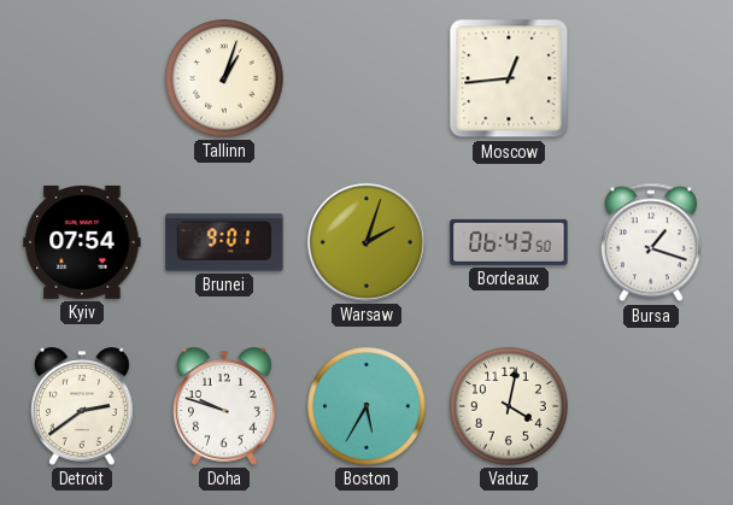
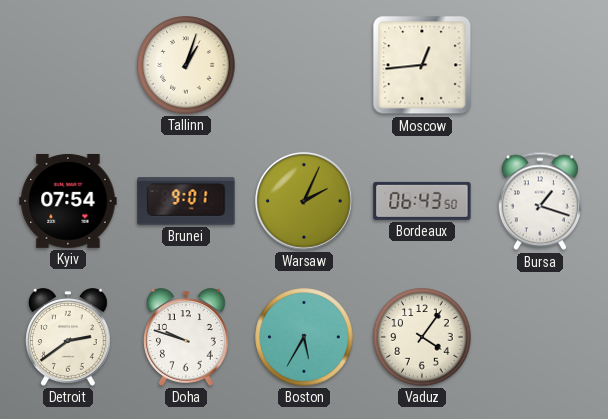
Warsaw: 2:03 -> 2:04
Vaduz: 4:02 -> 4:06
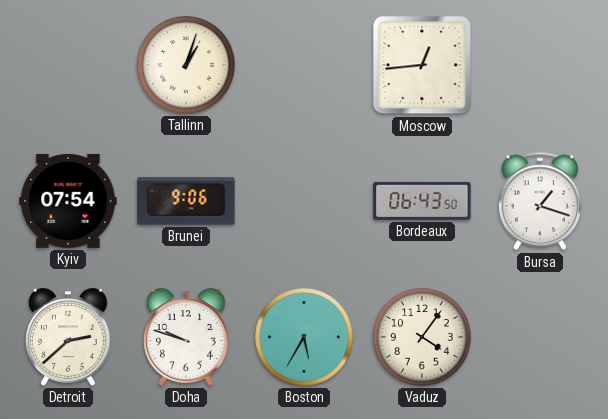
Brunei: 9:01 -> 9:06
Warsaw: 2:04 -> none
Detroit: 2:39 -> 2:38
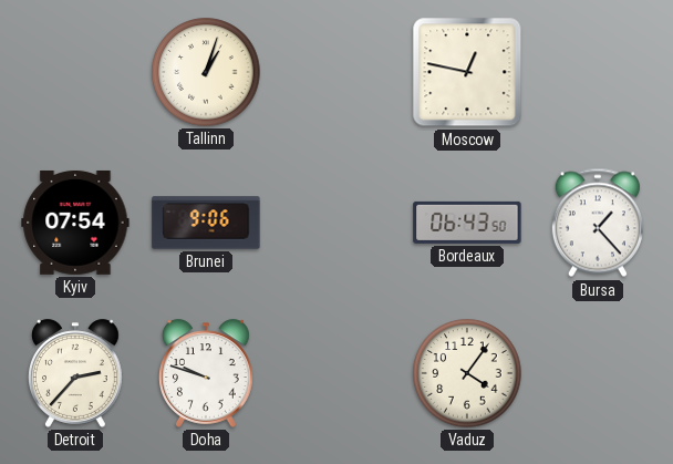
Moscow: 12:44 -> 12:47
Bursa: 1:18 -> 1:23
Detroit: 2:38 -> 2:37
Boston: 5:35 -> none
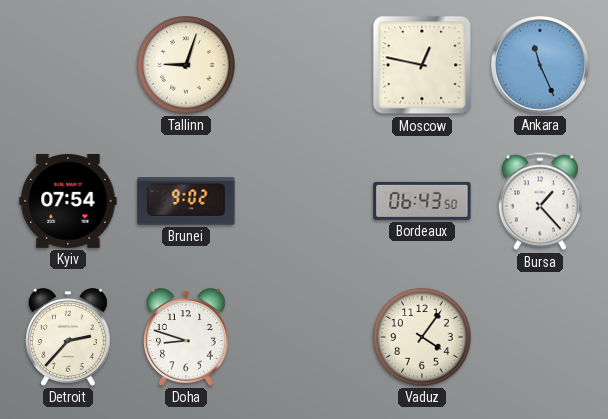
Tallinn: 1:03 -> 9:03
Ankara: none -> 11:26
Brunei: 9:06 -> 9:02
Doha: 9:48 -> 8:48
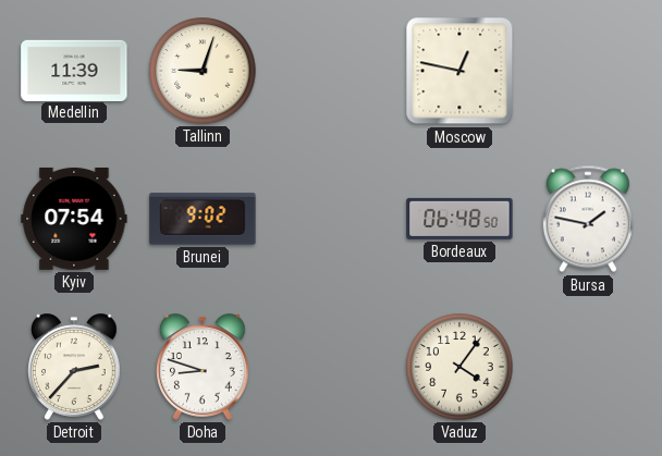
Medellin: none -> 11:39
Ankara: 11:26 -> none
Bordeaux: 06:43 -> 06:48
Bursa: 1:23 -> 1:47
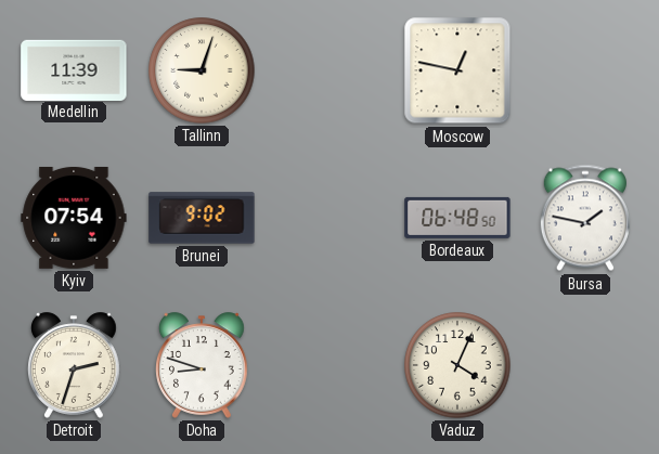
Detroit: 2:37 -> 2:33
Vaduz: 4:06 -> 4:04
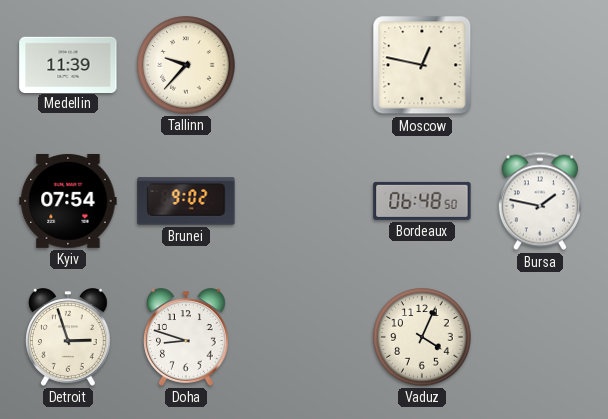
Tallinn: 9:03 -> 9:37
Detroit: 2:33 -> 2:57
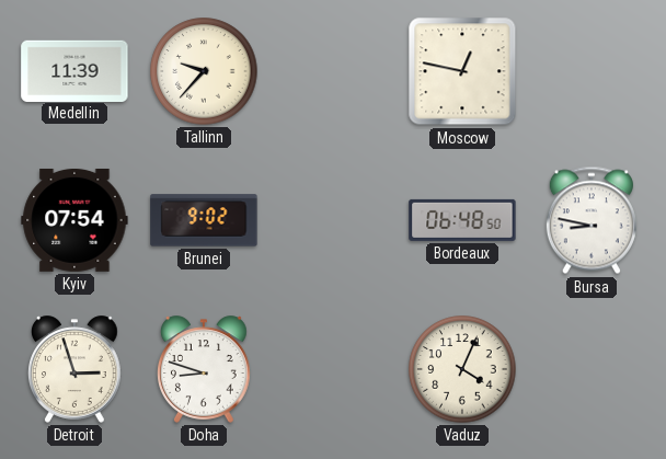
Bursa: 1:47 -> 8:47
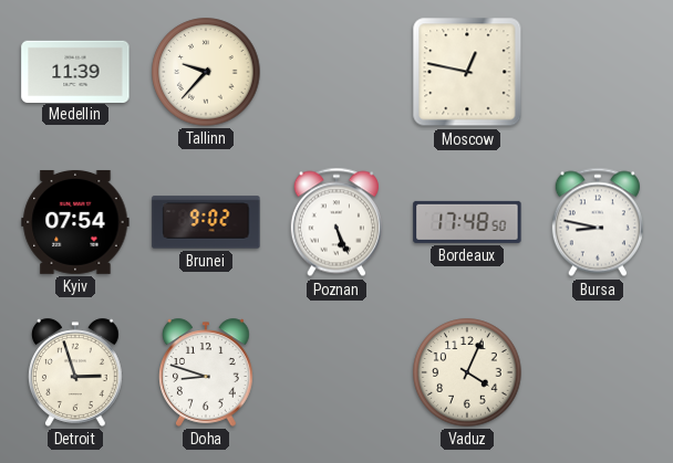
Poznan: none -> 5:26
Bordeaux: 06:48 -> 17:48
